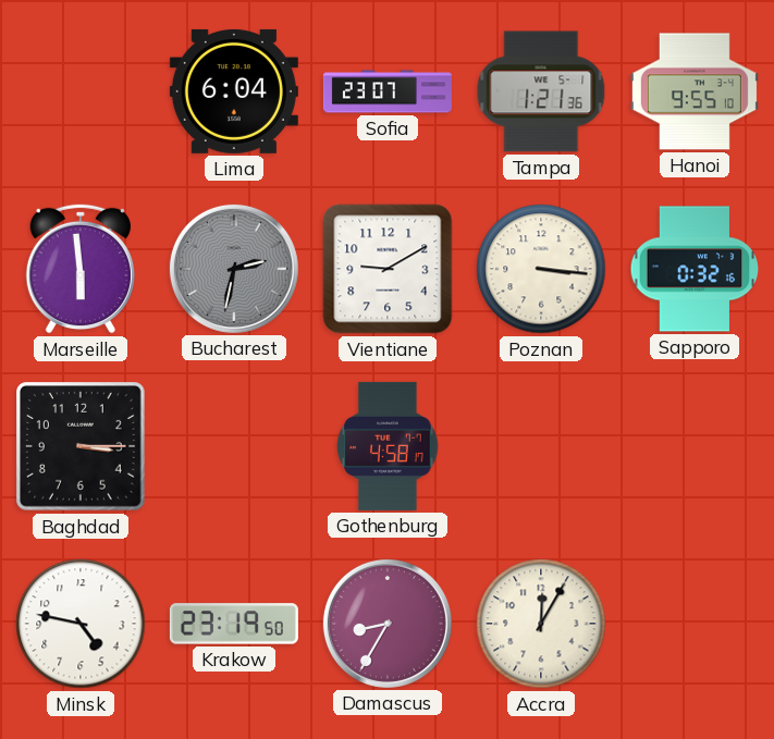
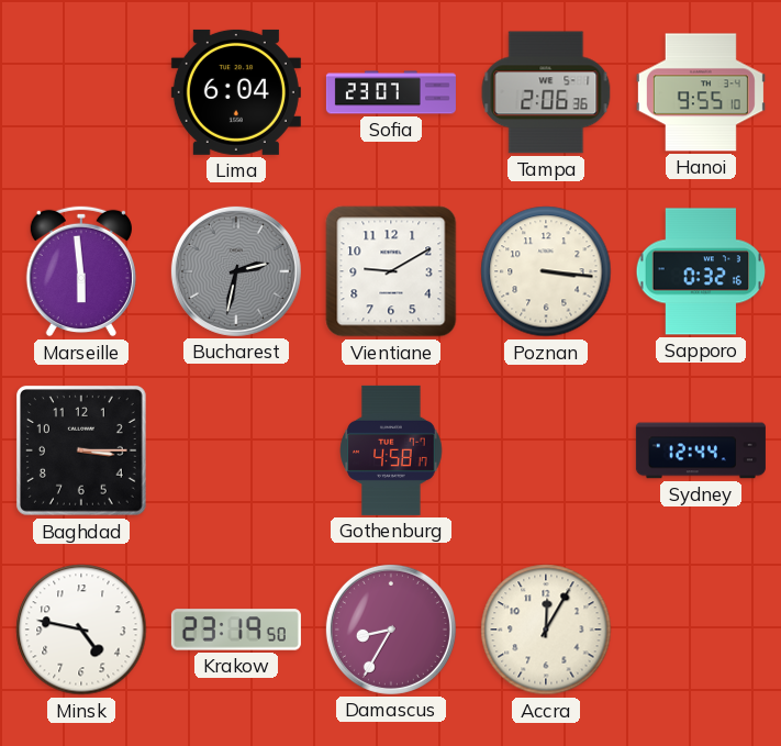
Tampa: 1:21 -> 2:06
Sydney: none -> 12:44
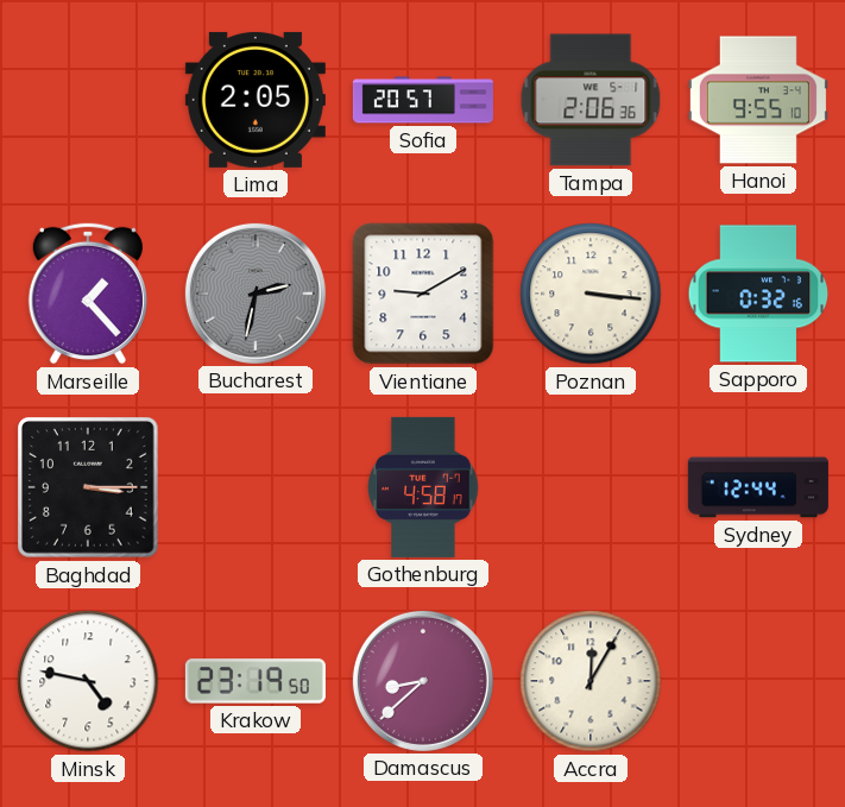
Lima: 6:04 -> 2:05
Sofia: 23:07 -> 20:57
Marseille: 5:59 -> 1:23
Damascus: 8:35 -> 8:38
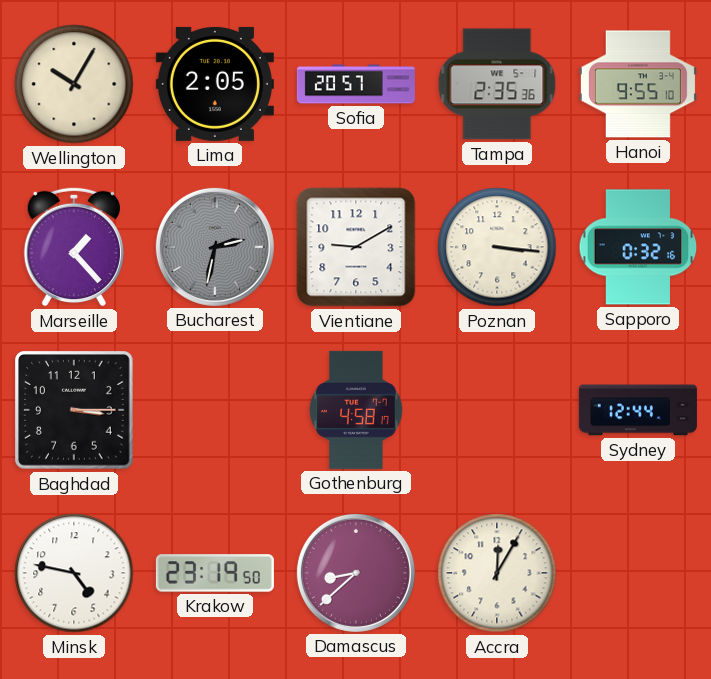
Wellington: none -> 10:05
Tampa: 2:06 -> 2:35
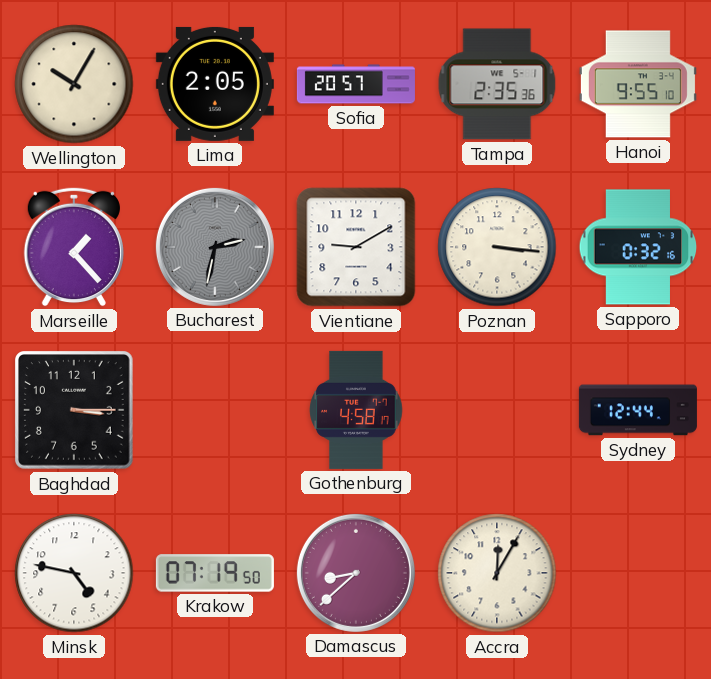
Krakow: 23:19 -> 07:19
